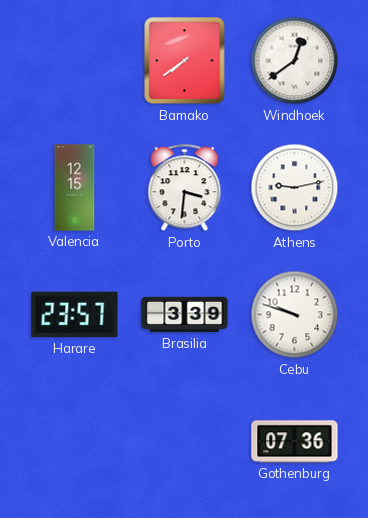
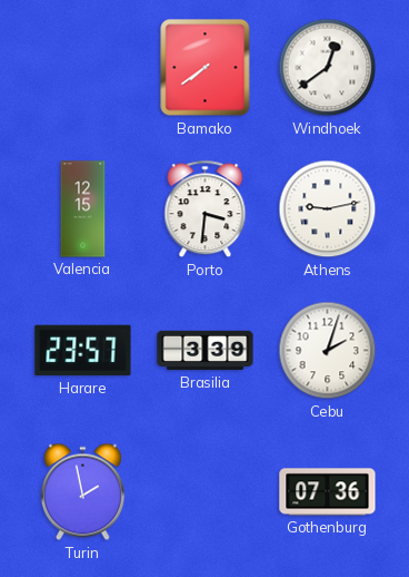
Cebu: 9:48 -> 2:03
Turin: none -> 1:58
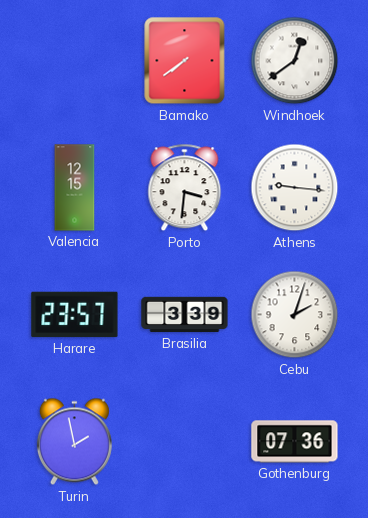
Athens: 9:13 -> 9:16
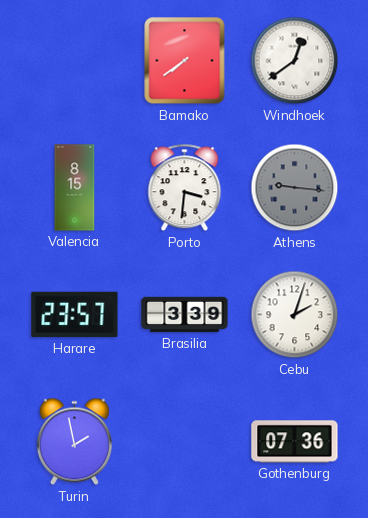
Valencia: 12:15 -> 8:15
Athens dial: white -> grey
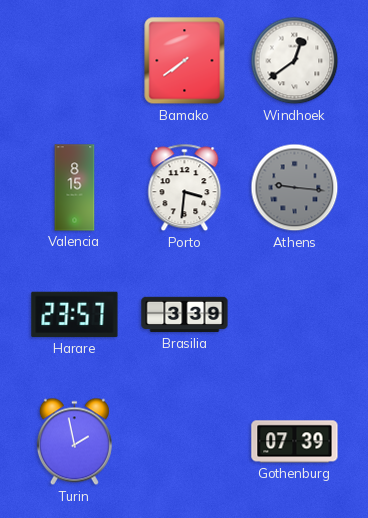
Cebu: 2:03 -> none
Gothenburg: 07:36 -> 07:39
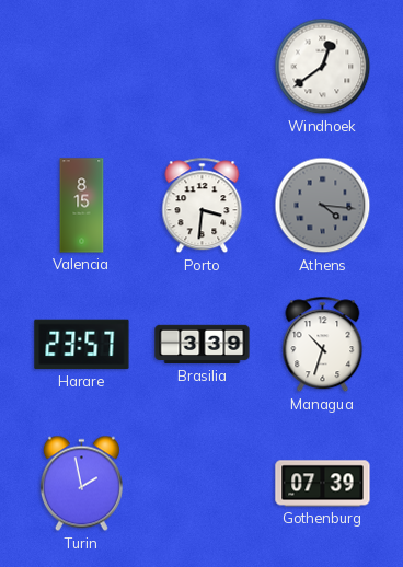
Bamako: 7:39 -> none
Athens: 9:16 -> 4:16
Managua: none -> 10:33
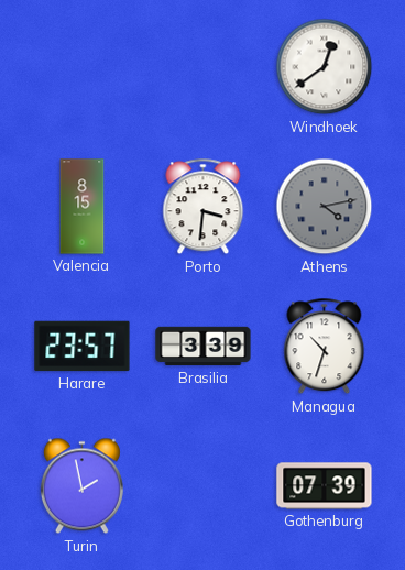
Athens: 4:16 -> 4:13
